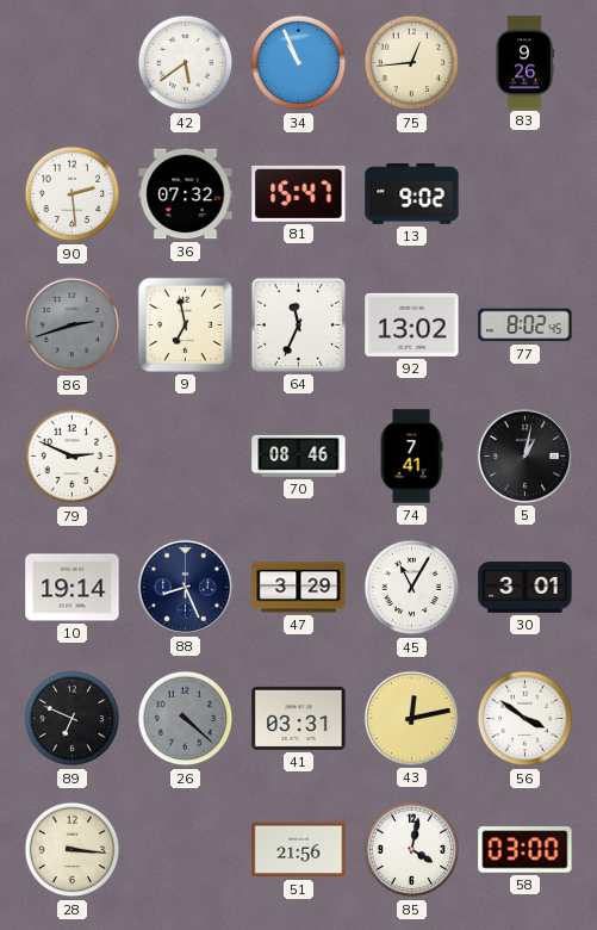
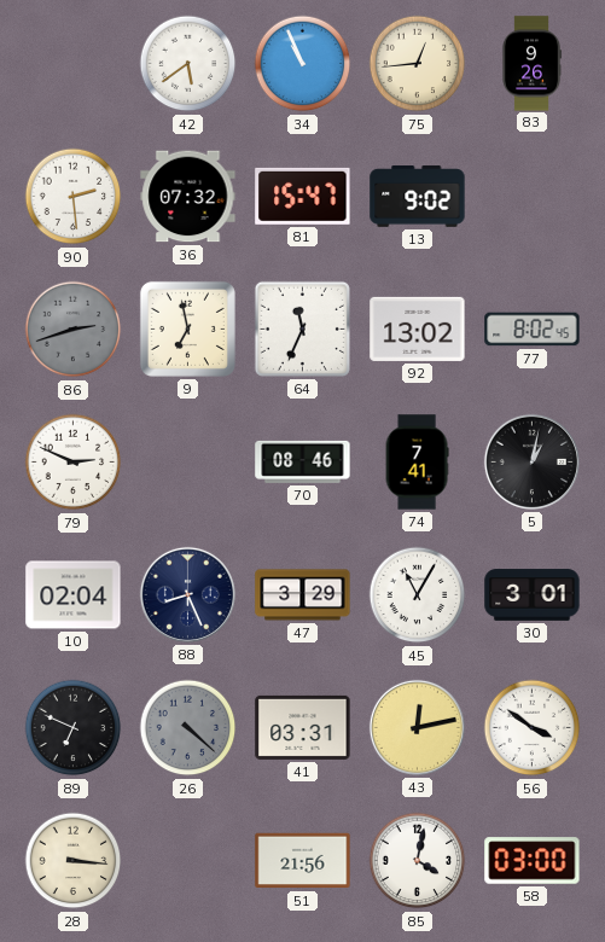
10: 19:14 -> 02:04
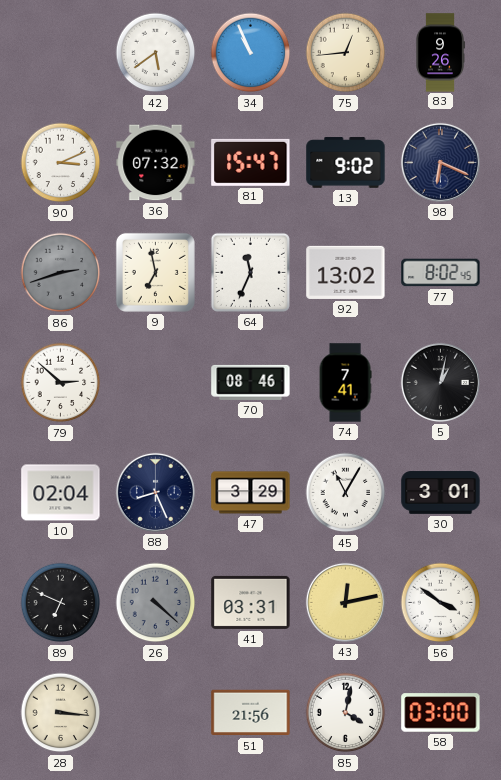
90: 2:29 -> 3:11
98: none -> 6:19
79: 2:49 -> 2:52
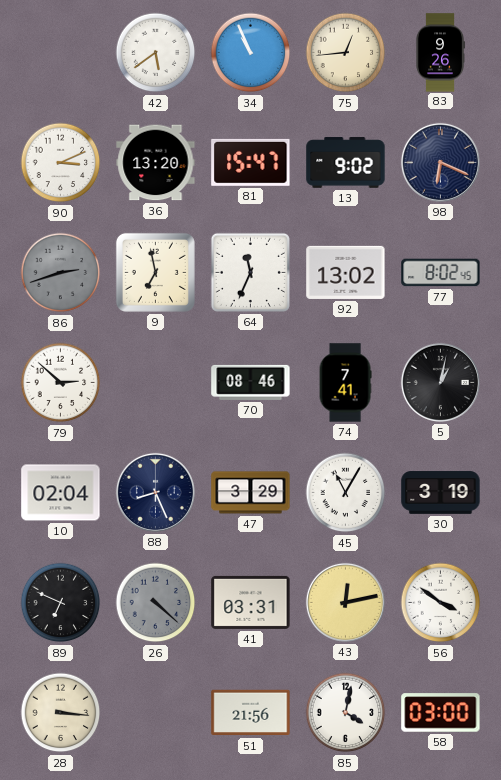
36: 07:32 -> 13:20
30: 3:01 -> 3:19
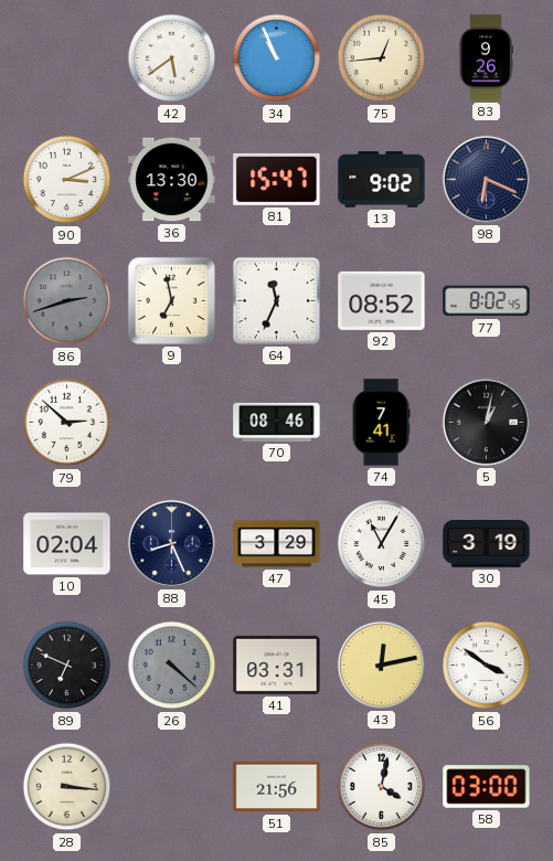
36: 13:20 -> 13:30
92: 13:02 -> 08:52
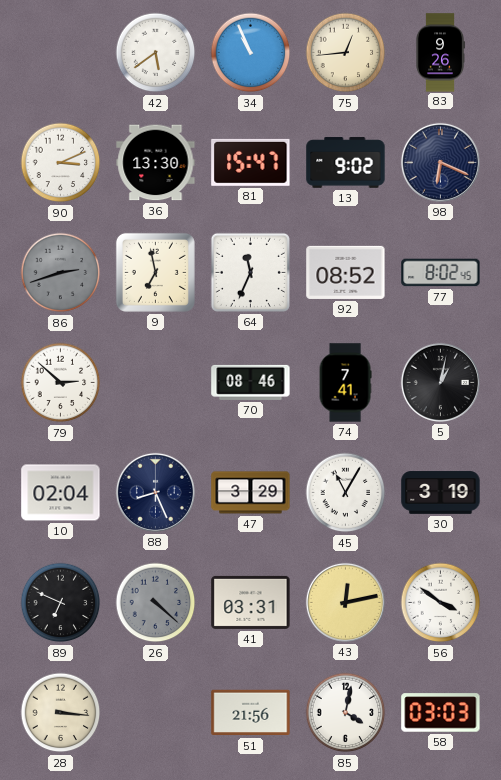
58: 03:00 -> 03:03
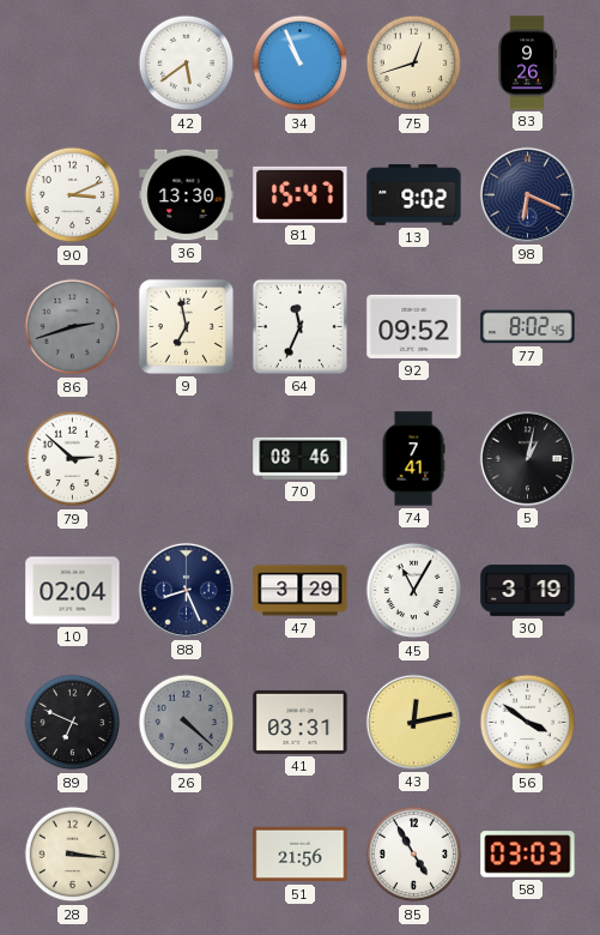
75: 12:44 -> 12:42
92: 08:52 -> 09:52
85: 4:02 -> 4:55
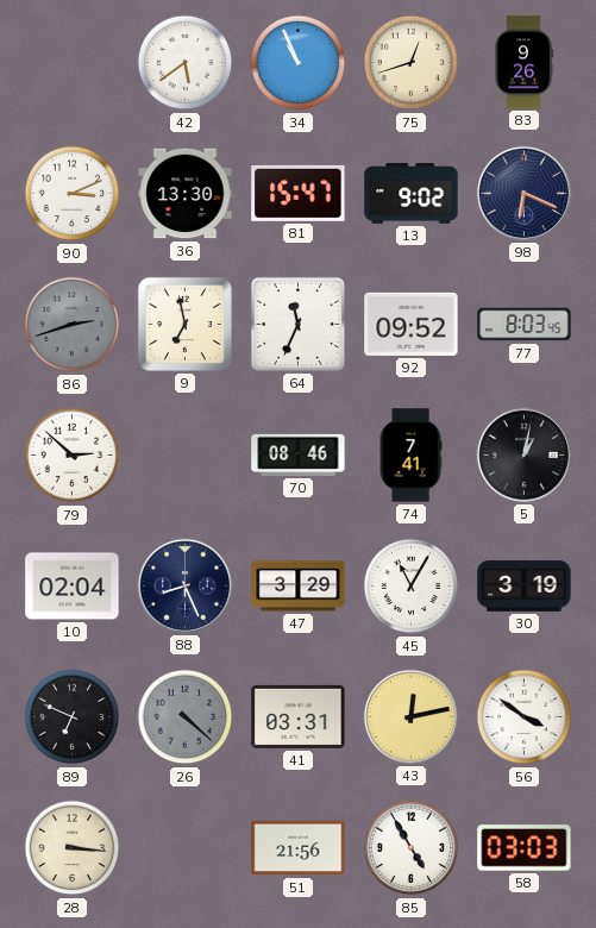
77: 8:02 -> 8:03
